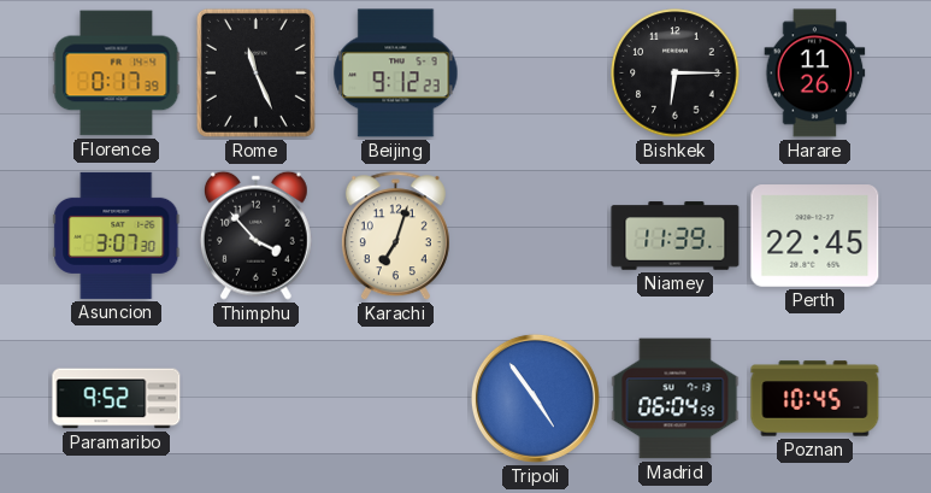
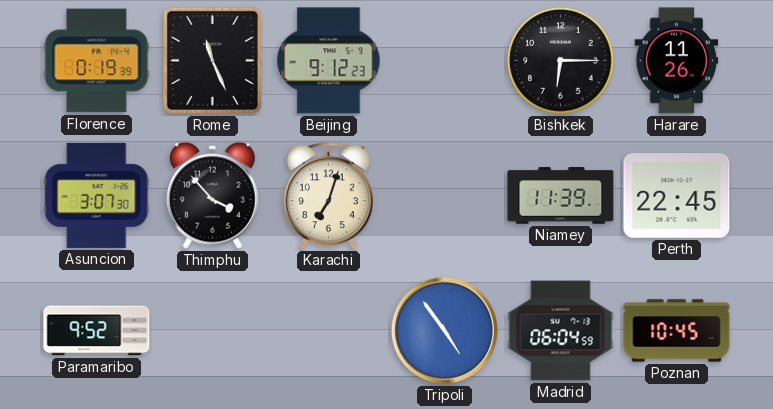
Florence: 0:17 -> 0:19
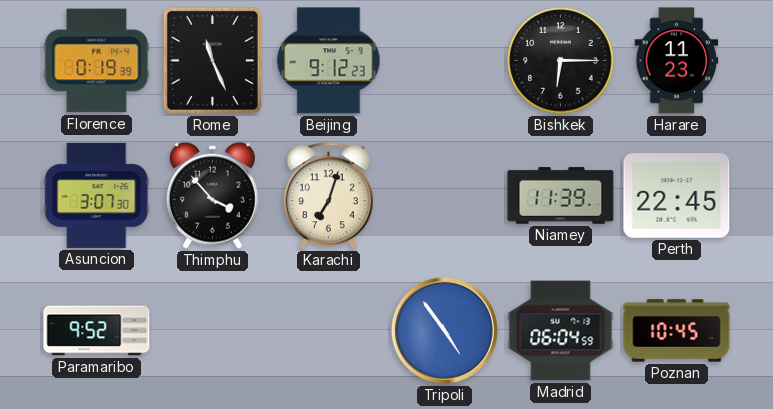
Harare: 11:26 -> 11:23
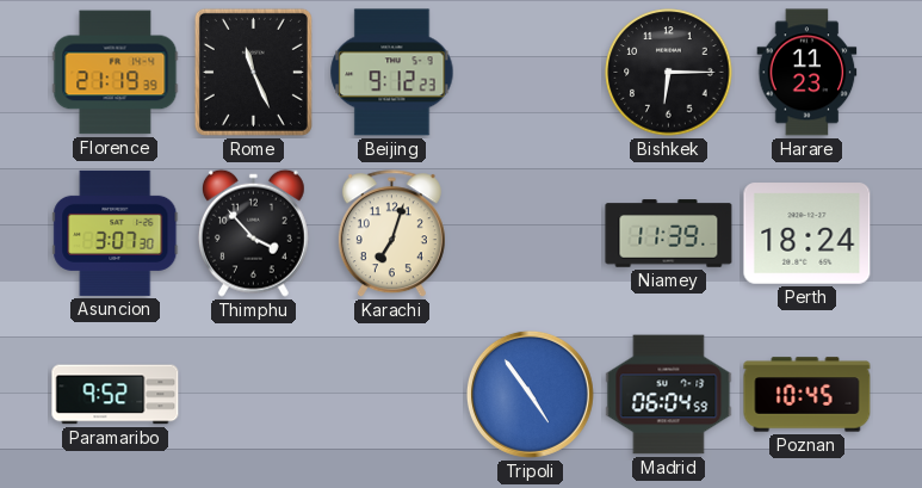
Florence: 0:19 -> 21:19
Perth: 22:45 -> 18:24
